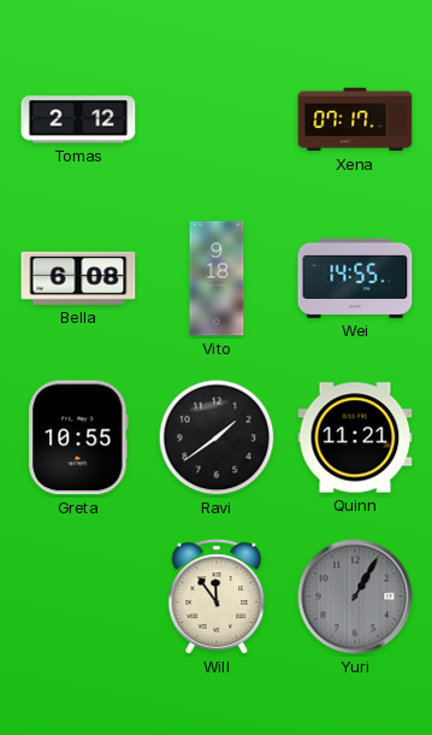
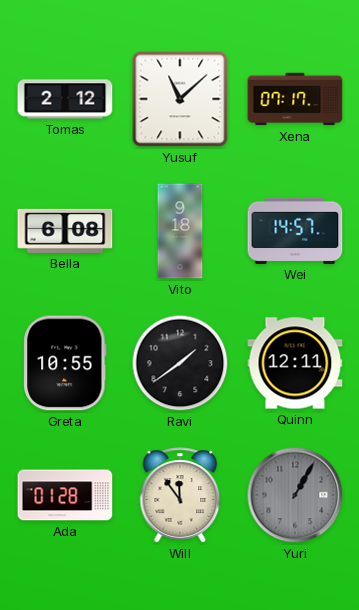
Yusuf: none -> 11:08
Wei: 14:55 -> 14:57
Quinn: 11:21 -> 12:11
Ada: none -> 01:28
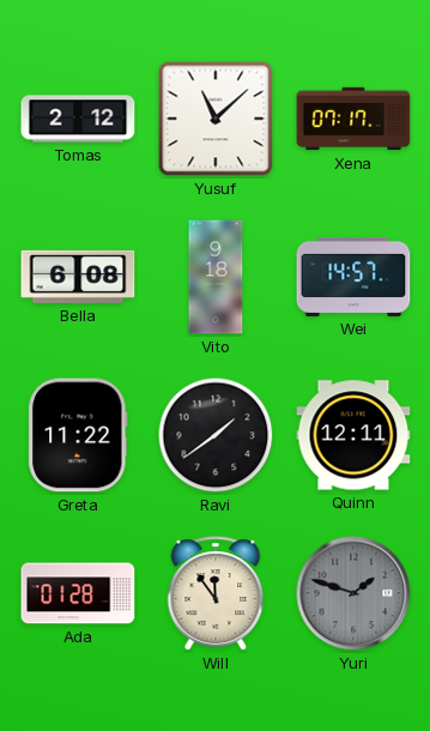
Greta: 10:55 -> 11:22
Yuri: 1:05 -> 1:48
